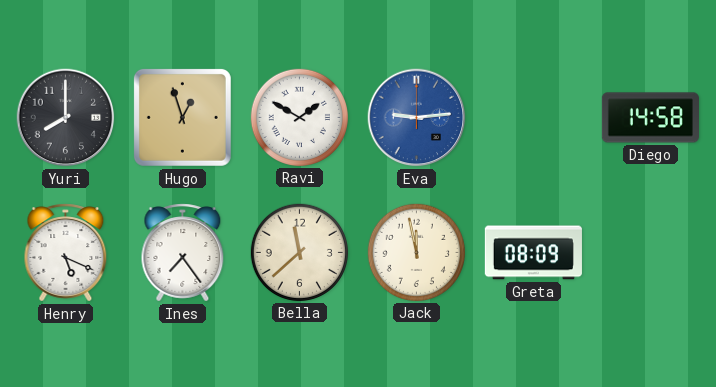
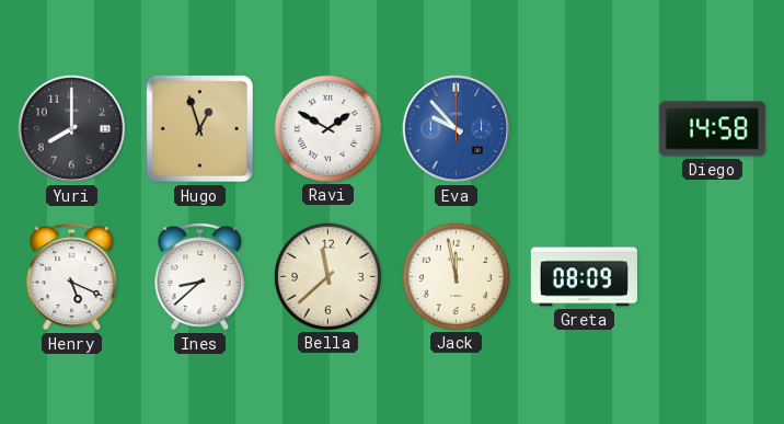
Eva: 9:14 -> 9:53
Ines: 7:24 -> 8:38
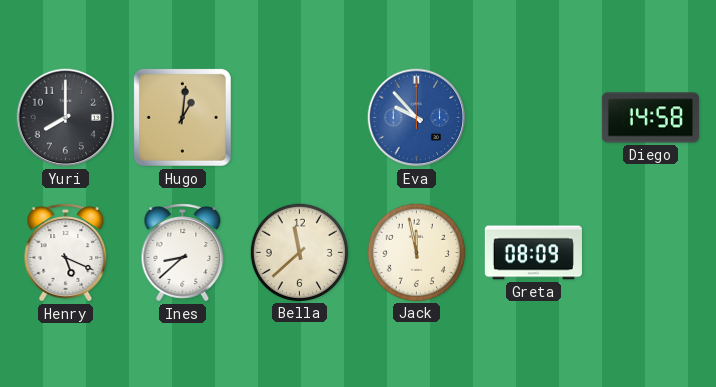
Hugo: 12:57 -> 1:01
Ravi: 1:50 -> none
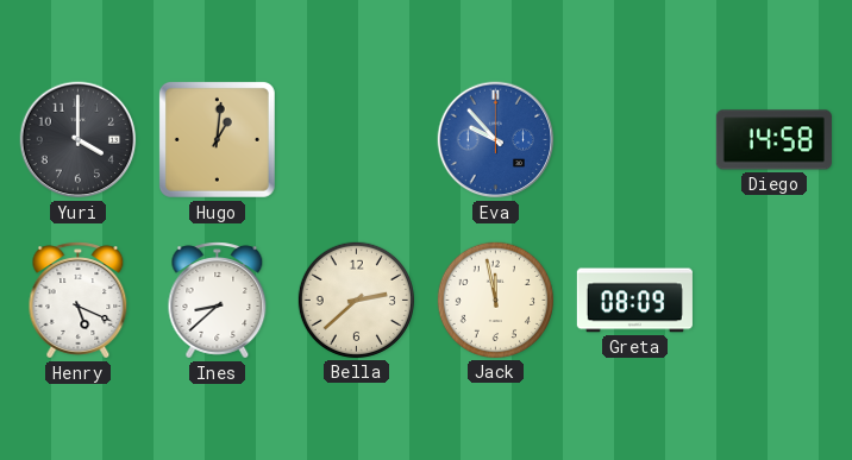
Yuri: 8:00 -> 4:00
Bella: 11:38 -> 2:38
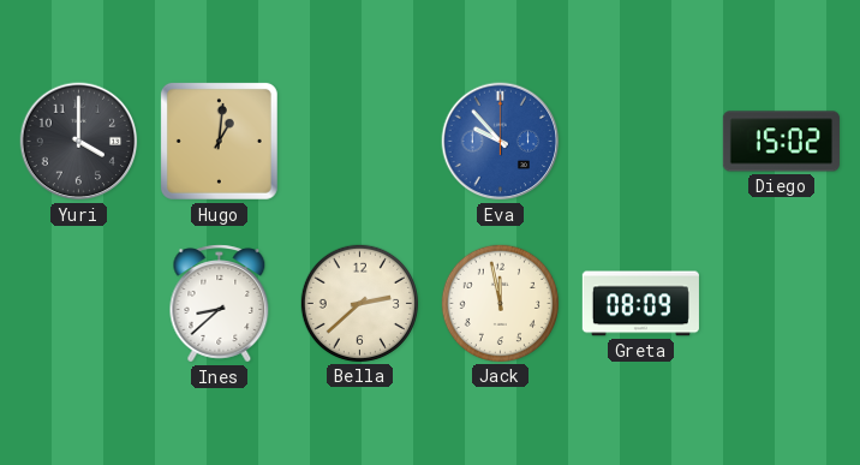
Diego: 14:58 -> 15:02
Henry: 5:19 -> none
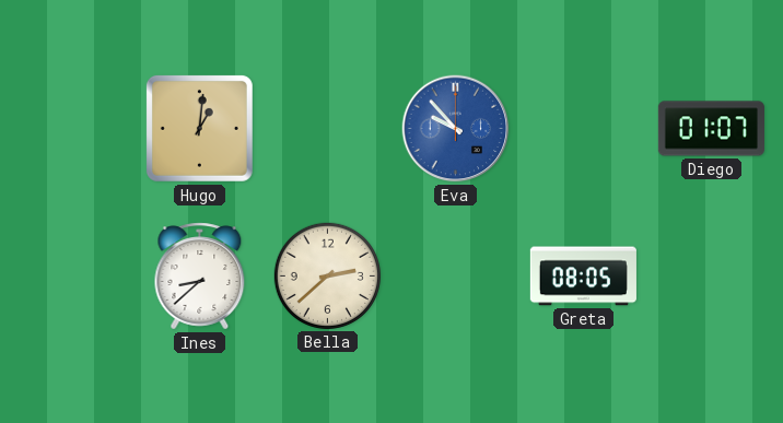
Yuri: 4:00 -> none
Diego: 15:02 -> 01:07
Jack: 11:58 -> none
Greta: 08:09 -> 08:05
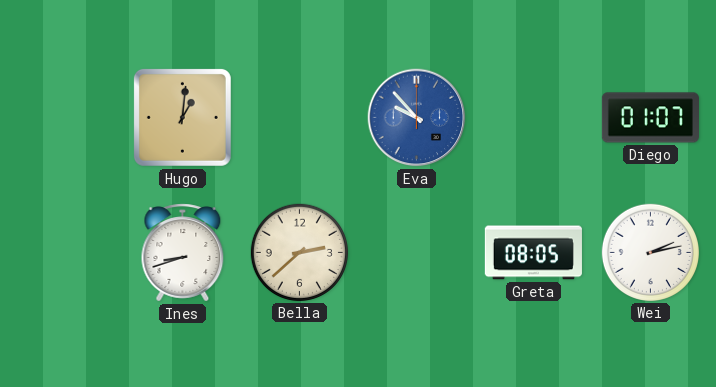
Ines: 8:38 -> 8:42
Wei: none -> 2:13
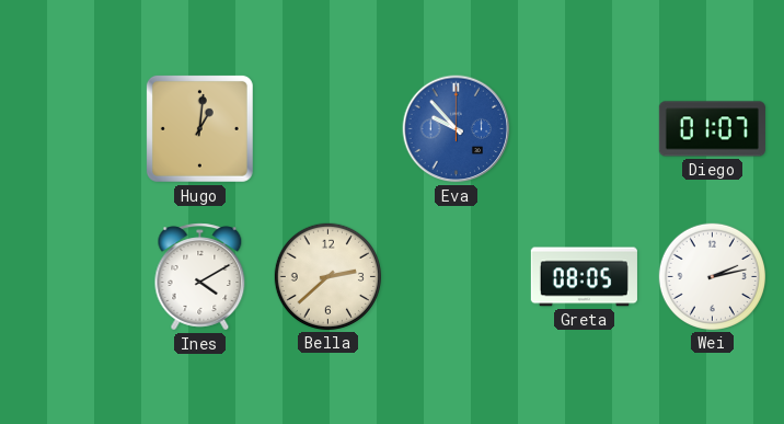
Ines: 8:42 -> 4:10
